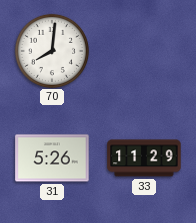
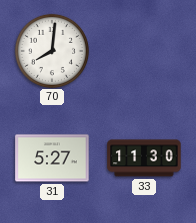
31: 5:26 -> 5:27
33: 11:29 -> 11:30
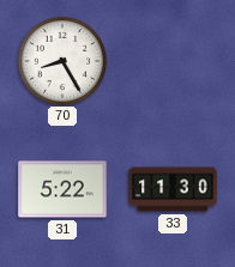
70: 8:01 -> 8:25
31: 5:27 -> 5:22
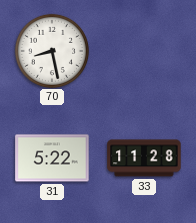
70: 8:25 -> 8:28
33: 11:30 -> 11:28
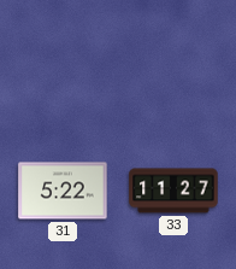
70: 8:28 -> none
33: 11:28 -> 11:27
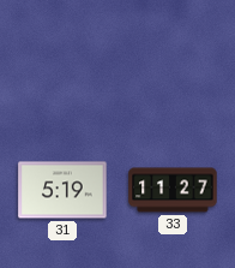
31: 5:22 -> 5:19
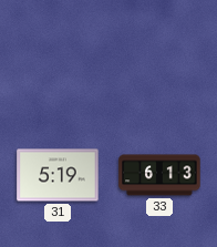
33: 11:27 -> 6:13
